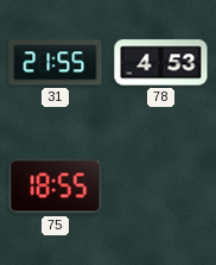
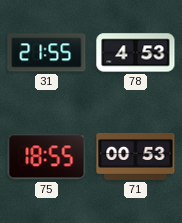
71: none -> 00:53
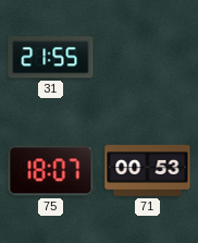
78: 4:53 -> none
75: 18:55 -> 18:07
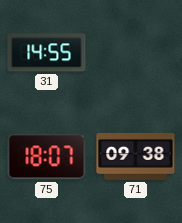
31: 21:55 -> 14:55
71: 00:53 -> 09:38
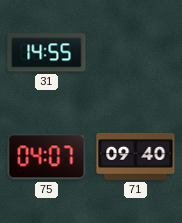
75: 18:07 -> 04:07
71: 09:38 -> 09:40
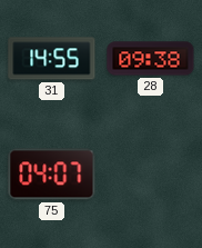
28: none -> 09:38
71: 09:40 -> none
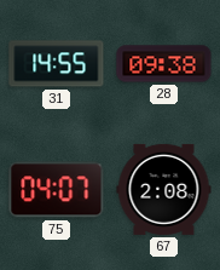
67: none -> 2:08
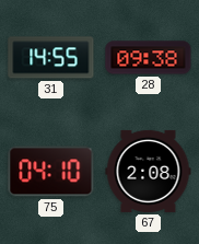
75: 04:07 -> 04:10
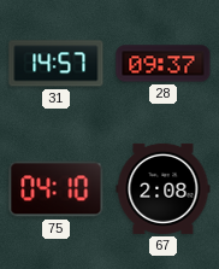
31: 14:55 -> 14:57
28: 09:38 -> 09:37
